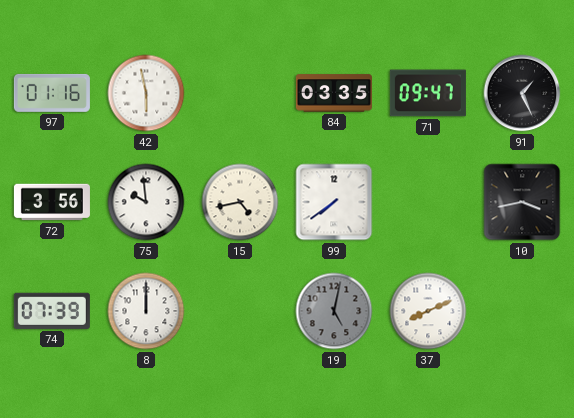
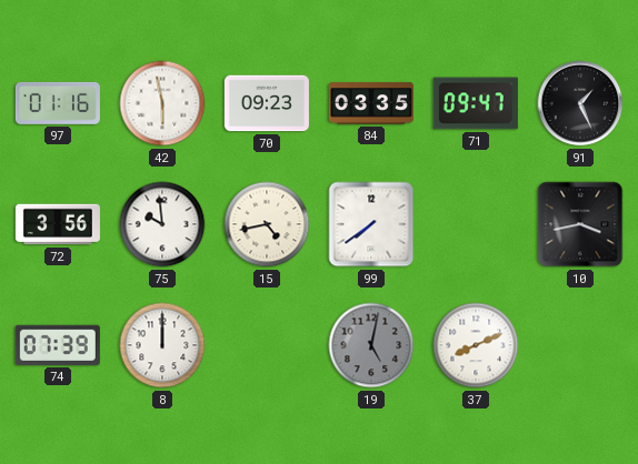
70: none -> 09:23
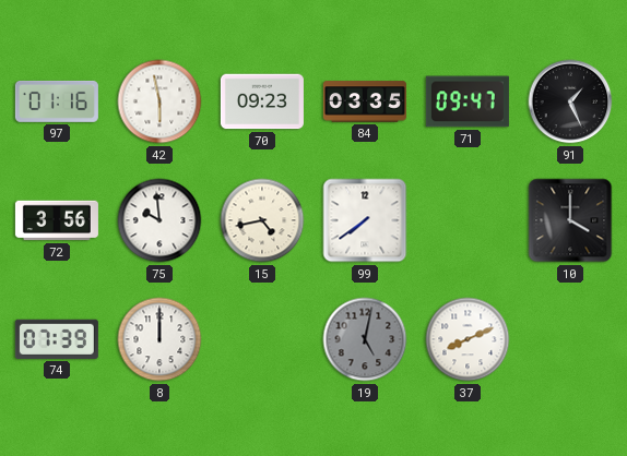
10: 3:43 -> 4:00
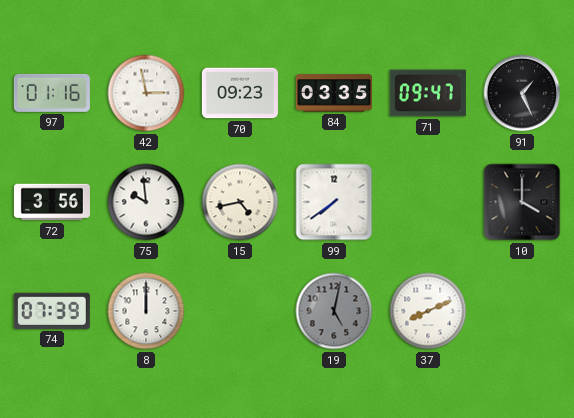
42: 5:58 -> 2:58
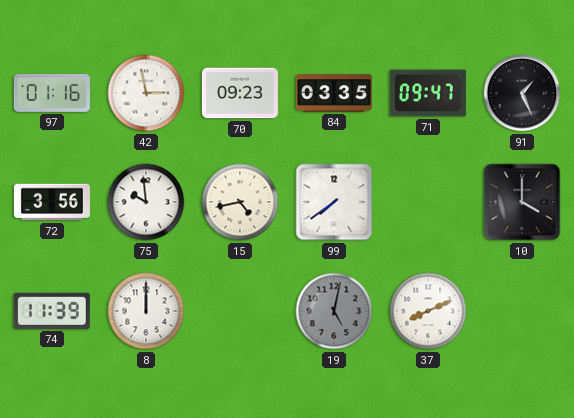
74: 07:39 -> 11:39
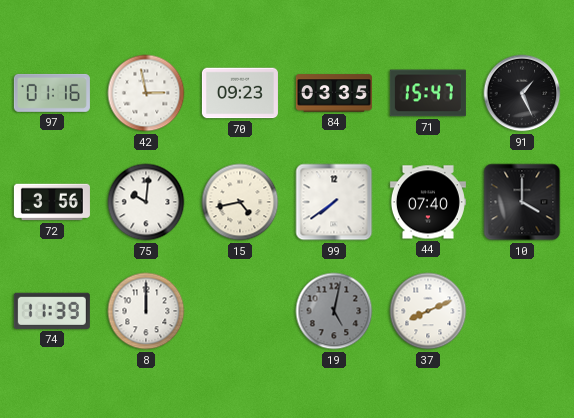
71: 09:47 -> 15:47
75: 9:59 -> 10:01
44: none -> 07:40
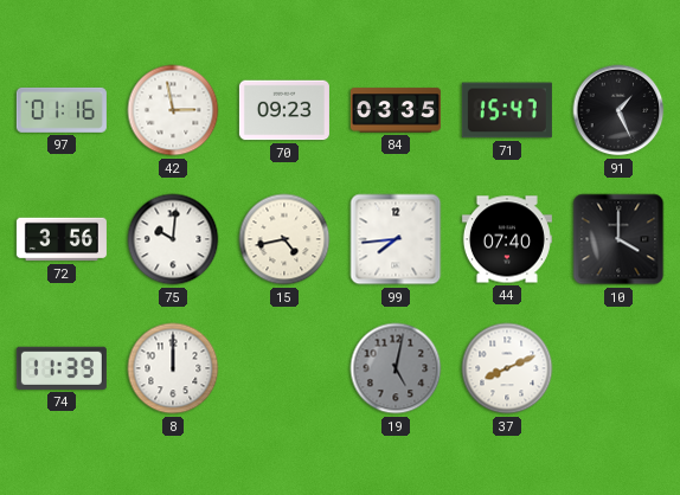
99: 7:39 -> 7:44
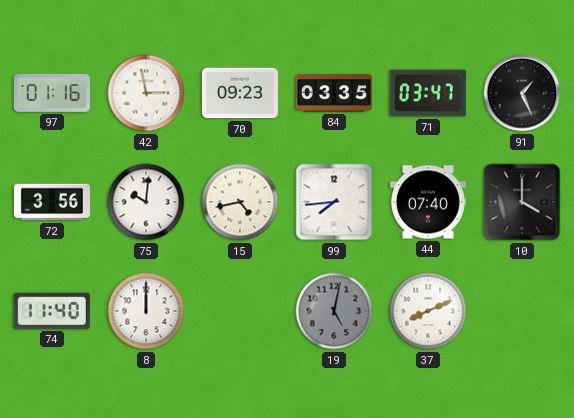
71: 15:47 -> 03:47
74: 11:39 -> 11:40
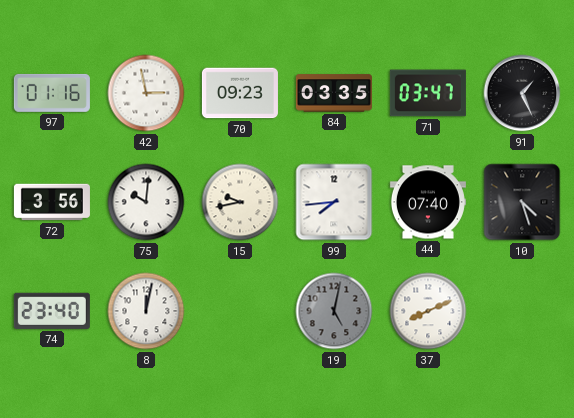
15: 4:43 -> 9:43
10: 4:00 -> 4:27
74: 11:40 -> 23:40
8: 12:00 -> 12:02
